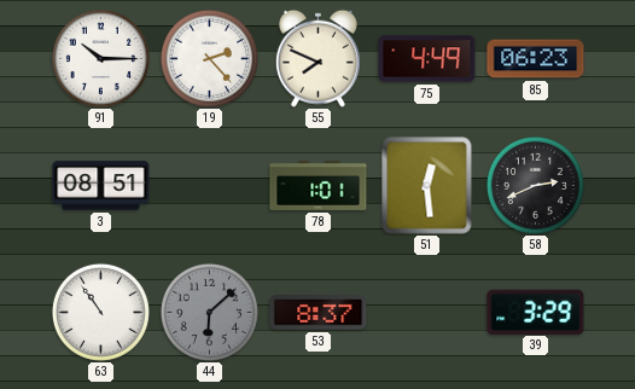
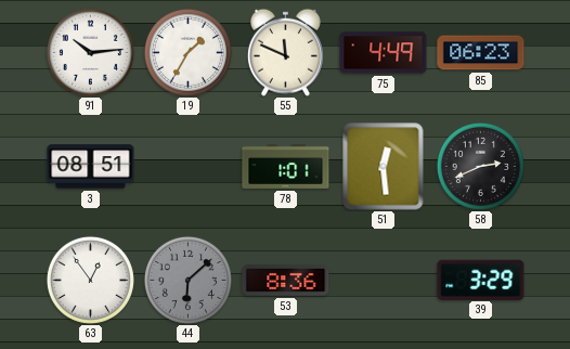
91: 10:15 -> 10:14
19: 2:23 -> 1:35
55: 7:49 -> 11:49
63: 10:54 -> 12:54
53: 8:37 -> 8:36
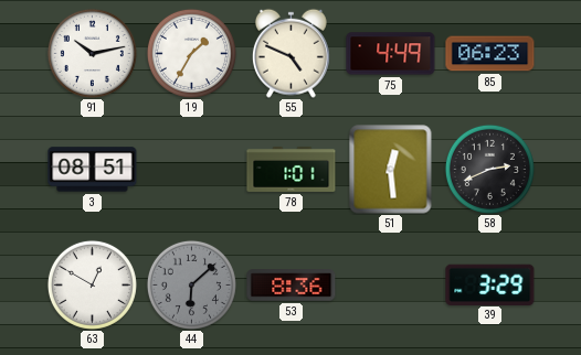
91: 10:14 -> 10:13
55: 11:49 -> 4:49
63: 12:54 -> 12:50
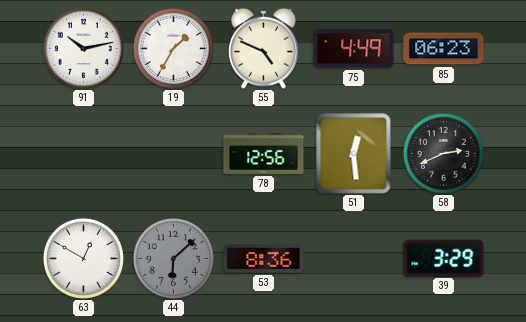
3: 08:51 -> none
78: 1:01 -> 12:56
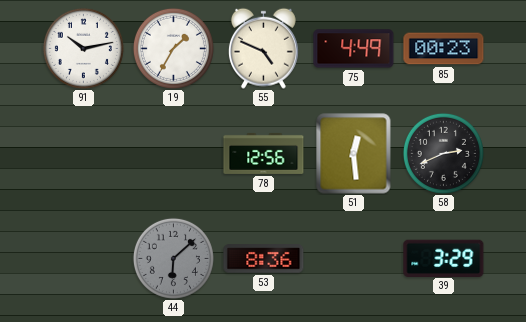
85: 06:23 -> 00:23
63: 12:50 -> none
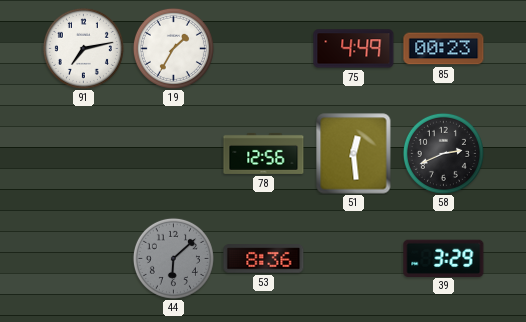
91: 10:13 -> 7:13
55: 4:49 -> none
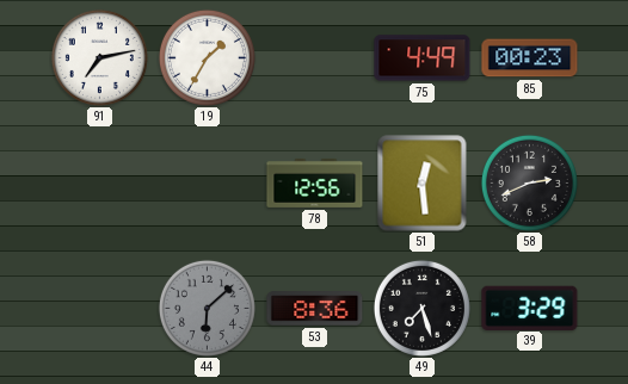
49: none -> 7:27
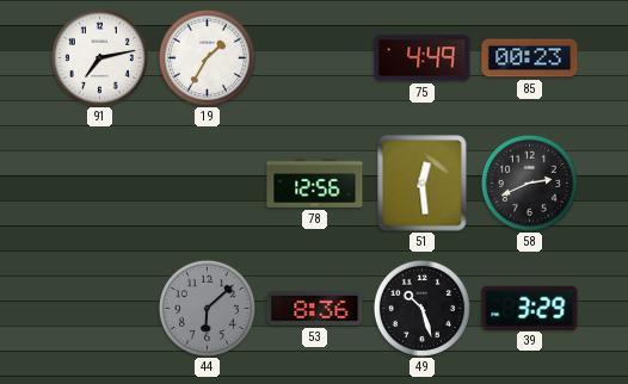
49: 7:27 -> 10:27
